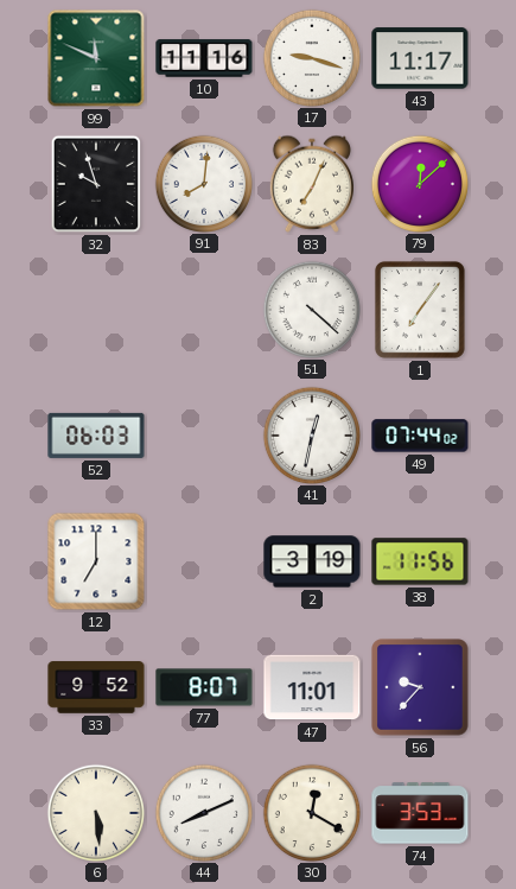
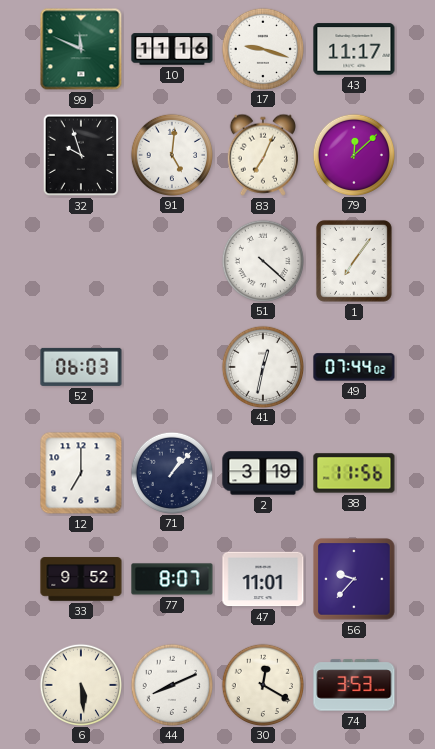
91: 8:01 -> 5:01
71: none -> 1:07
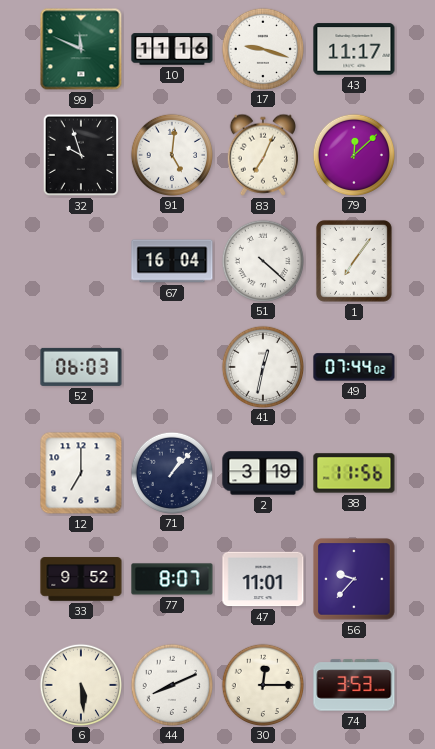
67: none -> 16:04
30: 12:20 -> 12:15
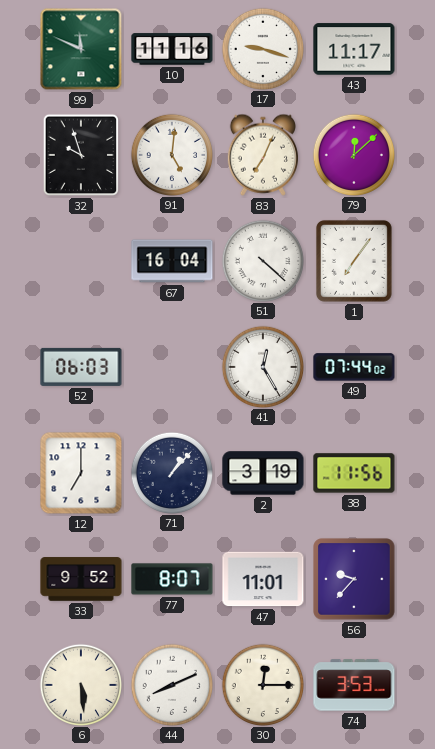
41: 12:32 -> 12:25
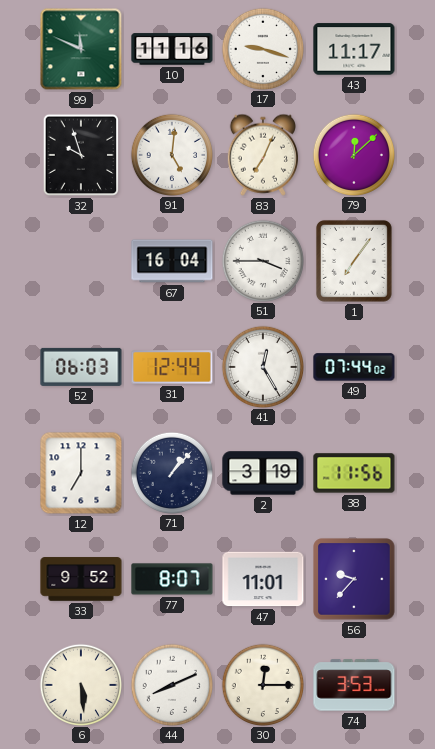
51: 4:22 -> 3:45
31: none -> 12:44
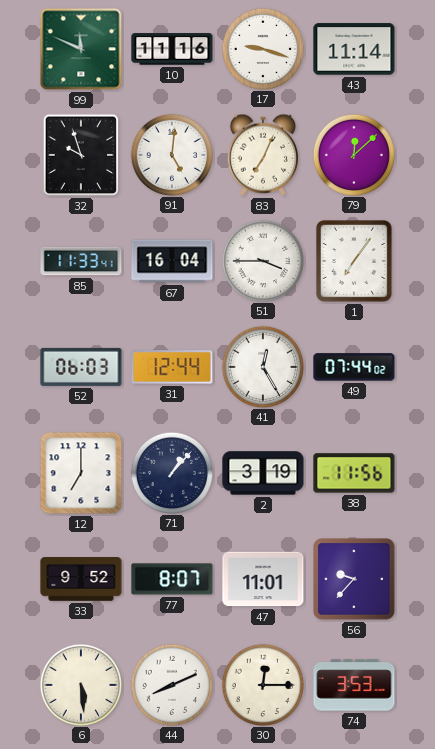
43: 11:17 -> 11:14
85: none -> 11:33
